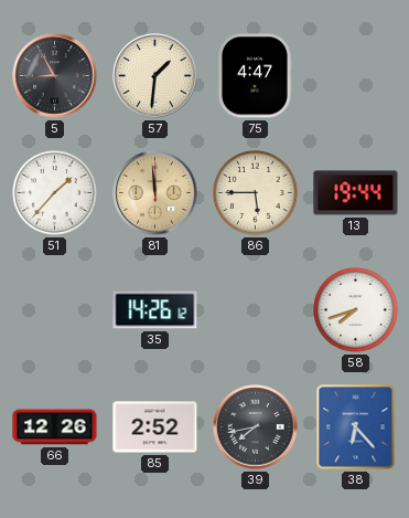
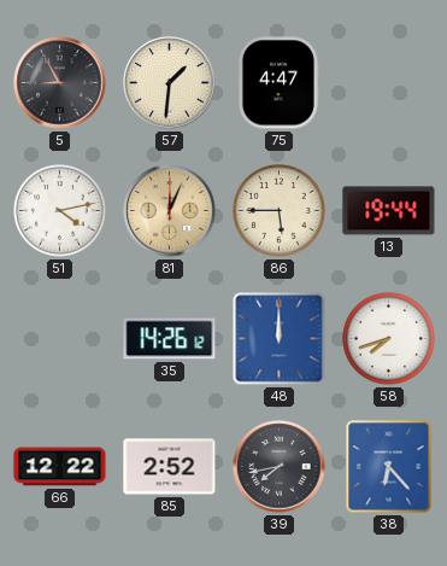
51: 1:37 -> 4:13
81: 11:59 -> 12:04
48: none -> 12:00
66: 12:26 -> 12:22
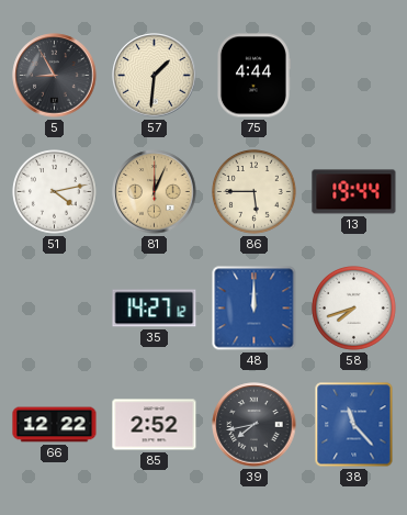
75: 4:47 -> 4:44
35: 14:26 -> 14:27
38: 6:23 -> 11:23
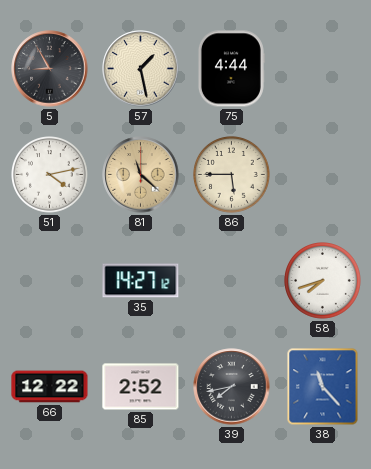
57: 1:31 -> 1:28
81: 12:04 -> 11:22
13: 19:44 -> none
48: 12:00 -> none
